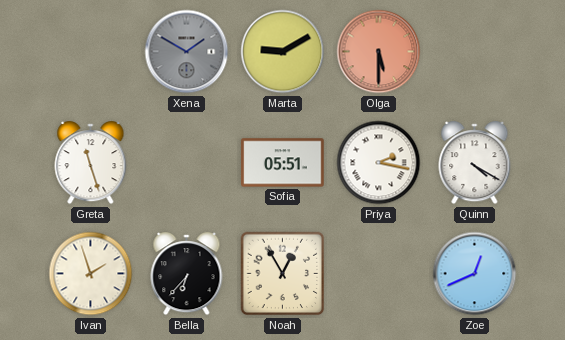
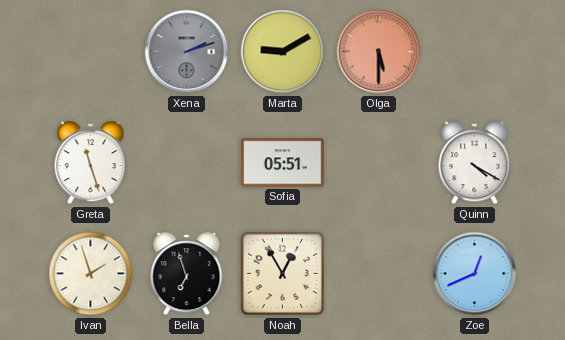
Xena: 1:50 -> 2:12
Priya: 2:17 -> none
Bella: 6:37 -> 6:57
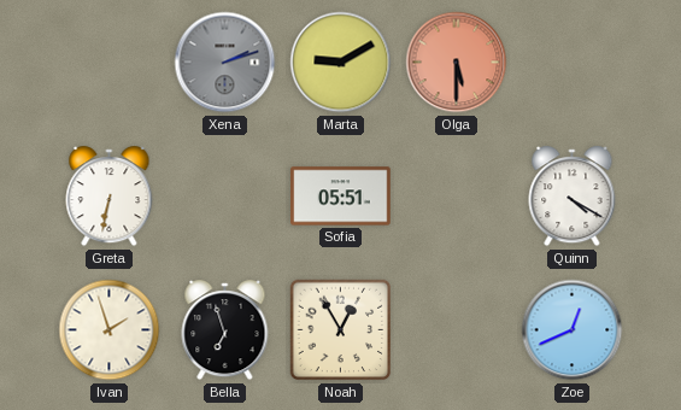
Greta: 11:27 -> 6:32
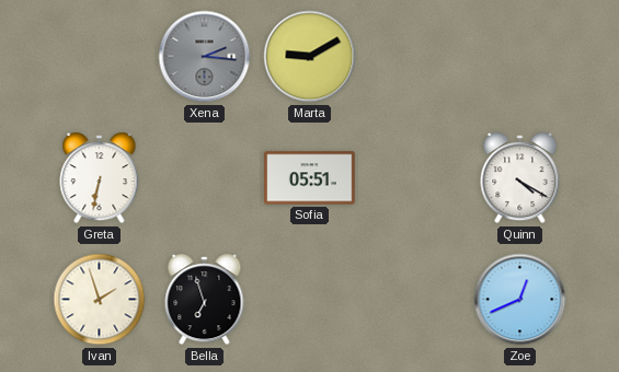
Xena: 2:12 -> 2:16
Olga: 5:30 -> none
Noah: 12:55 -> none
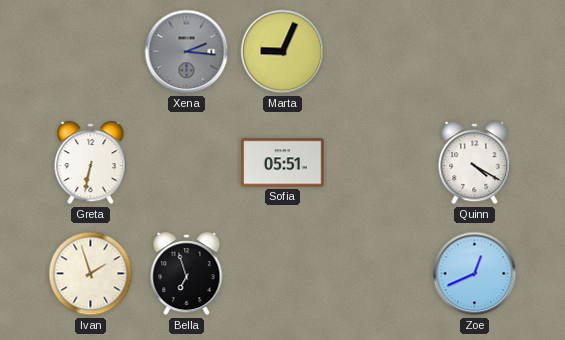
Marta: 9:10 -> 9:04
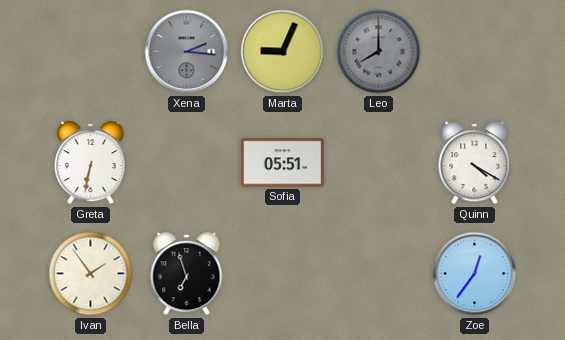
Leo: none -> 8:00
Ivan: 1:57 -> 1:54
Zoe: 12:41 -> 12:36
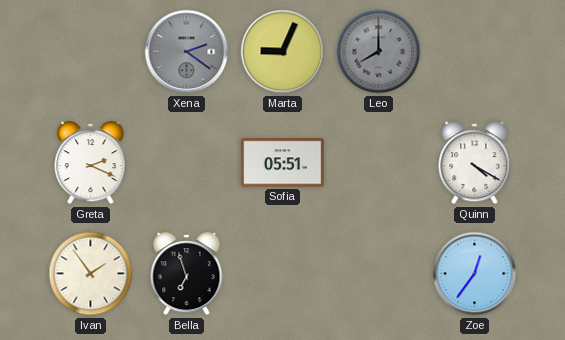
Xena: 2:16 -> 2:21
Greta: 6:32 -> 2:19
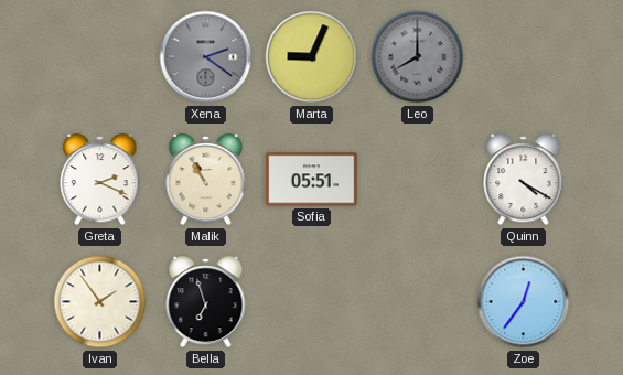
Malik: none -> 10:55
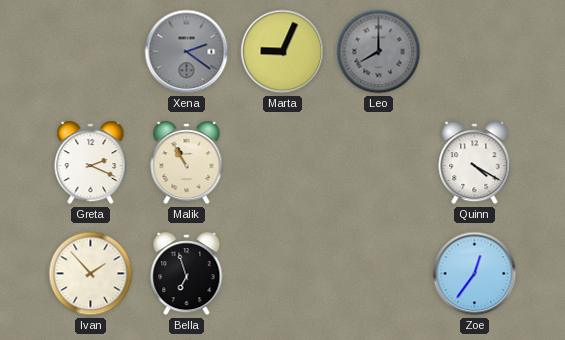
Sofia: 05:51 -> none
Ivan: 1:54 -> 1:53
